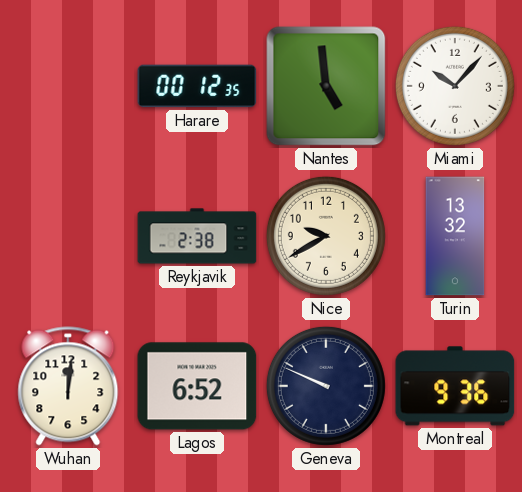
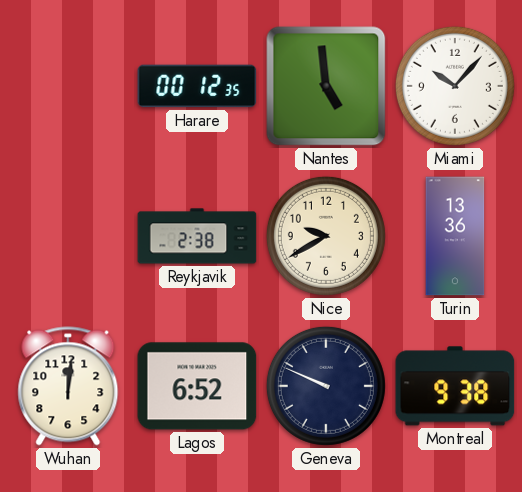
Turin: 13:32 -> 13:36
Montreal: 9:36 -> 9:38
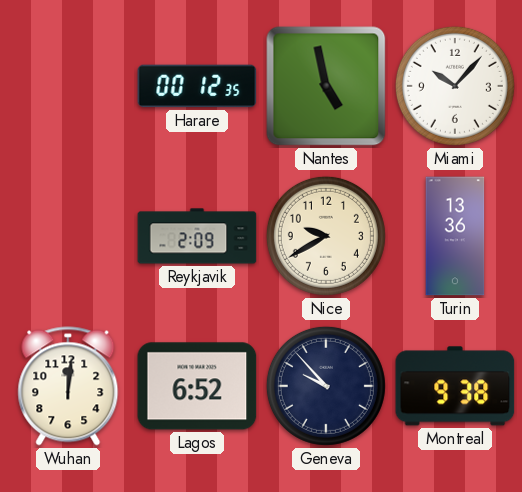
Nantes: 4:59 -> 4:58
Reykjavik: 2:38 -> 2:09
Geneva: 9:49 -> 9:53
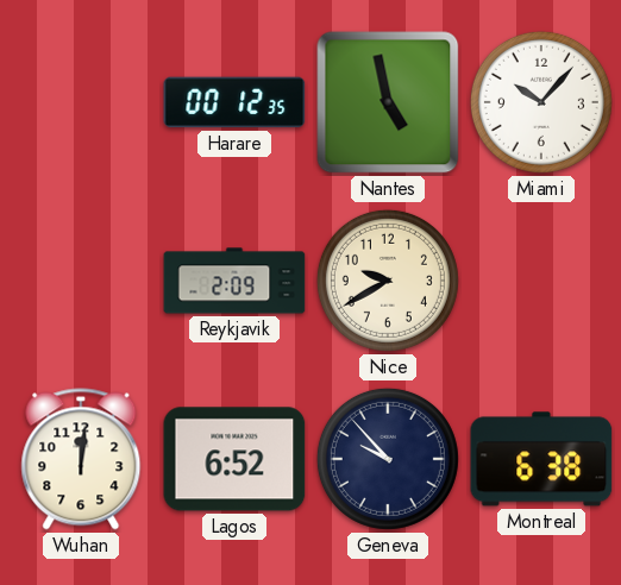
Turin: 13:36 -> none
Montreal: 9:38 -> 6:38
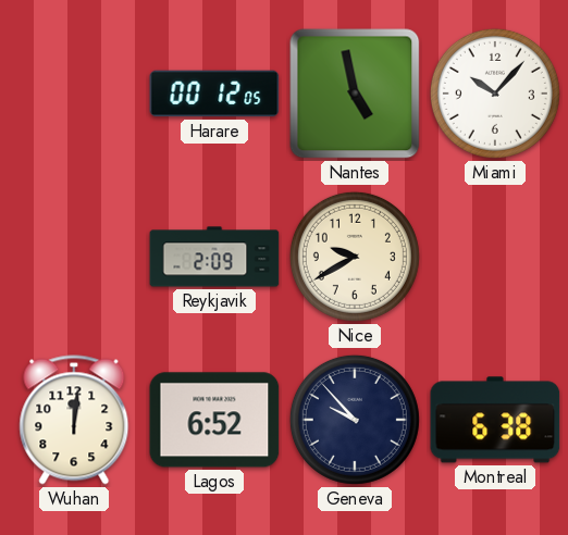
Harare: 00:12:35 -> 00:12:05
